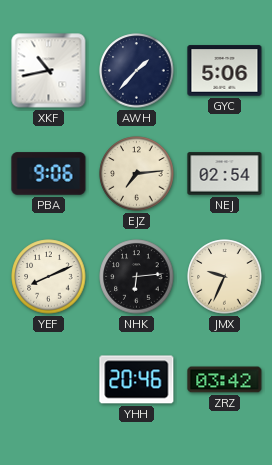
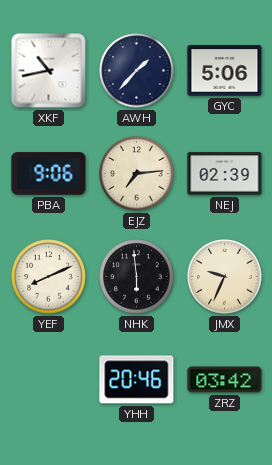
NEJ: 02:54 -> 02:39
NHK: 6:14 -> 5:59
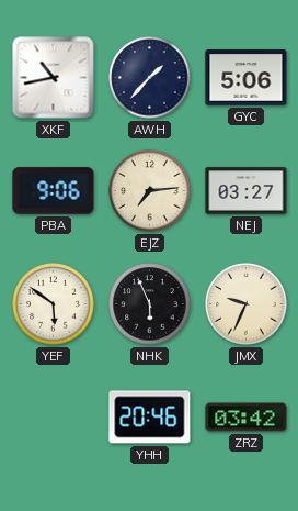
NEJ: 02:39 -> 03:27
YEF: 8:11 -> 5:51
NHK: 5:59 -> 5:56
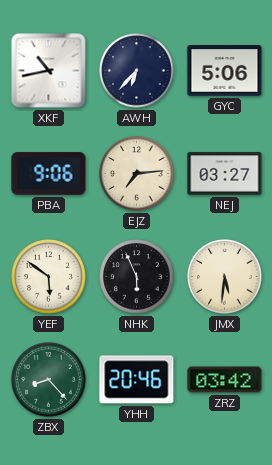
AWH: 1:37 -> 6:37
JMX: 9:34 -> 5:31
ZBX: none -> 8:23
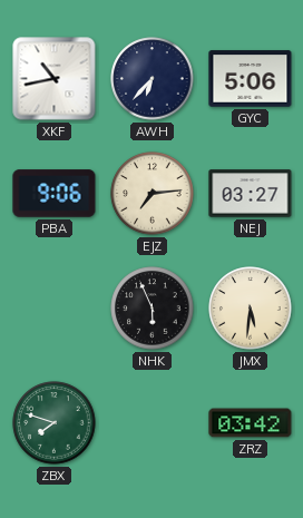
YEF: 5:51 -> none
ZBX: 8:23 -> 7:48
YHH: 20:46 -> none
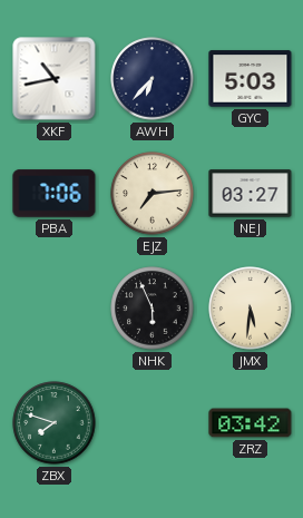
GYC: 5:06 -> 5:03
PBA: 9:06 -> 7:06
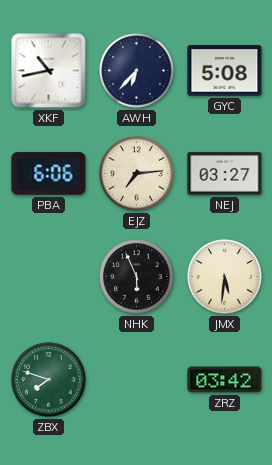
GYC: 5:03 -> 5:08
PBA: 7:06 -> 6:06
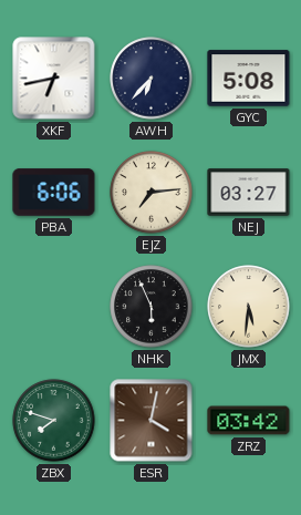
XKF: 10:43 -> 6:43
ESR: none -> 4:02
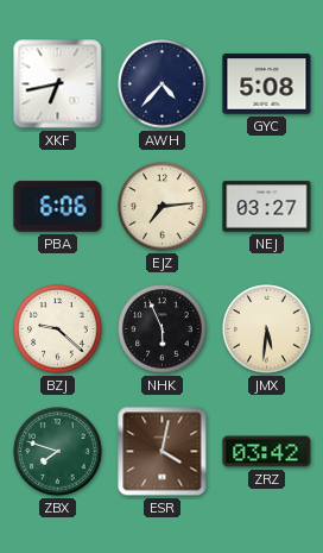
AWH: 6:37 -> 4:37
BZJ: none -> 9:22
